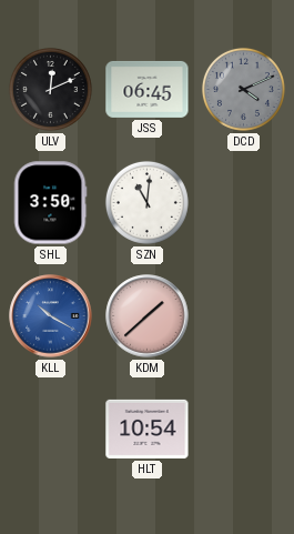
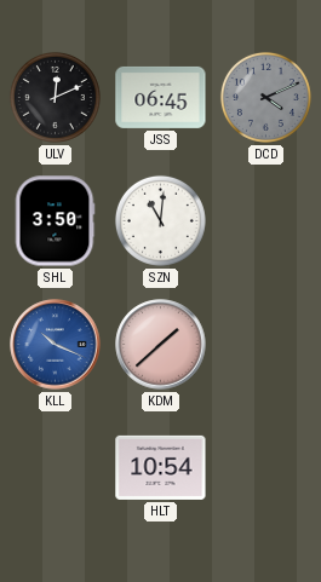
KLL: 10:20 -> 10:19
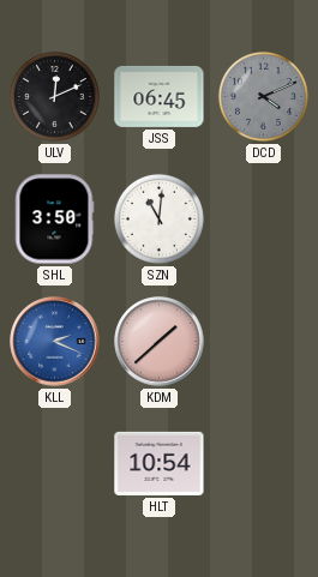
KLL: 10:19 -> 2:19
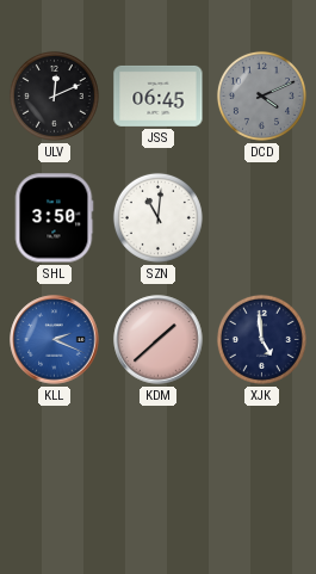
XJK: none -> 4:59
HLT: 10:54 -> none
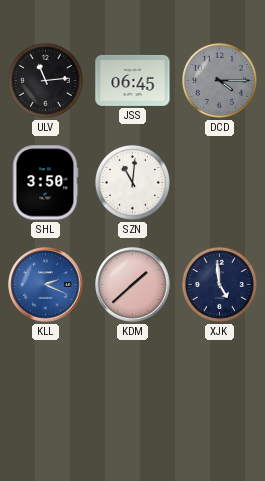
ULV: 12:11 -> 11:14
DCD: 4:11 -> 4:15
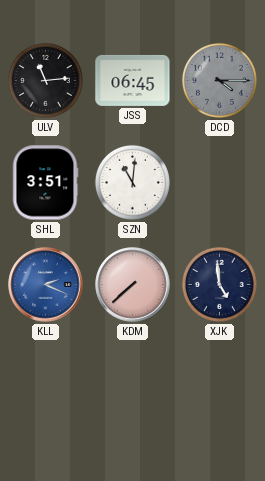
SHL: 3:50 -> 3:51
KDM: 1:38 -> 7:38
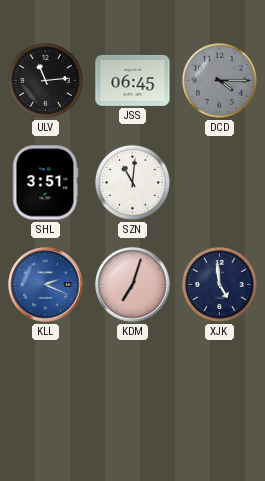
KDM: 7:38 -> 7:03
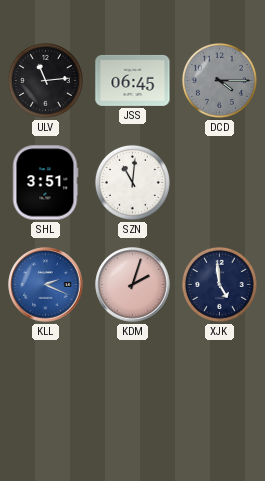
KDM: 7:03 -> 2:03
